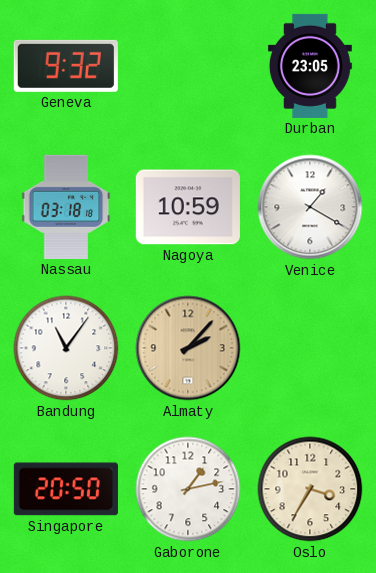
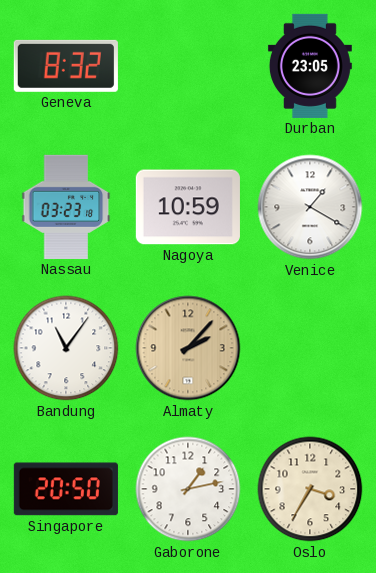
Geneva: 9:32 -> 8:32
Nassau: 03:18 -> 03:23
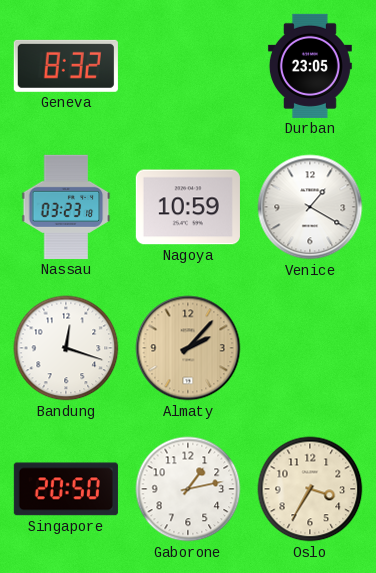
Bandung: 11:06 -> 12:18
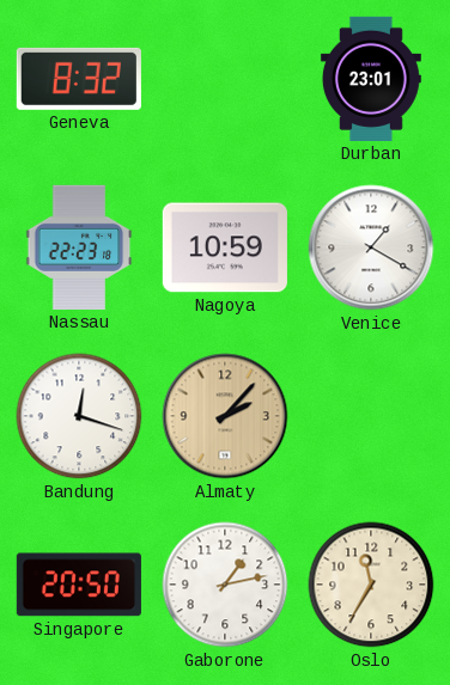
Durban: 23:05 -> 23:01
Nassau: 03:23 -> 22:23
Oslo: 3:35 -> 11:35
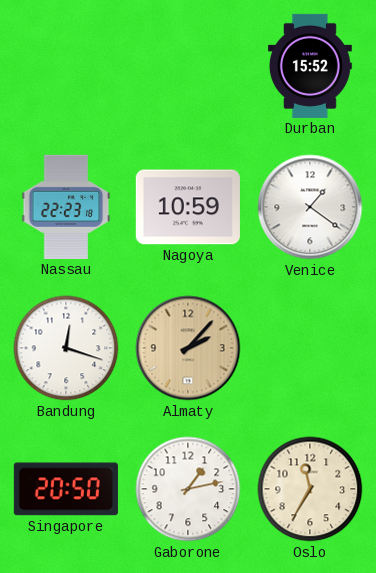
Geneva: 8:32 -> none
Durban: 23:01 -> 15:52
Venice: 1:20 -> 1:21
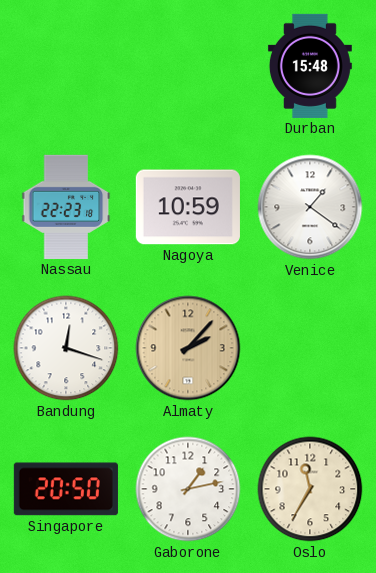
Durban: 15:52 -> 15:48
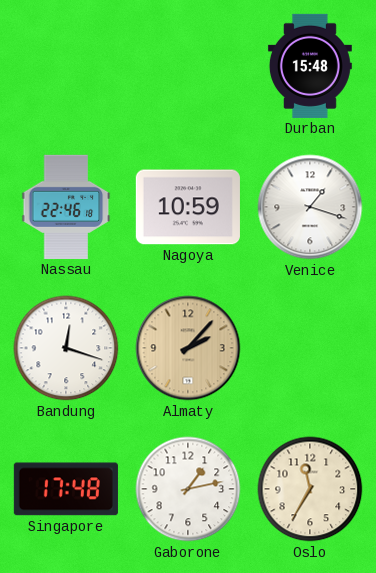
Nassau: 22:23 -> 22:46
Venice: 1:21 -> 1:18
Singapore: 20:50 -> 17:48
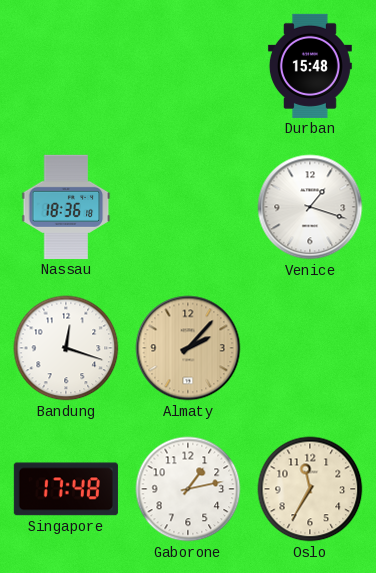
Nassau: 22:46 -> 18:36
Nagoya: 10:59 -> none
